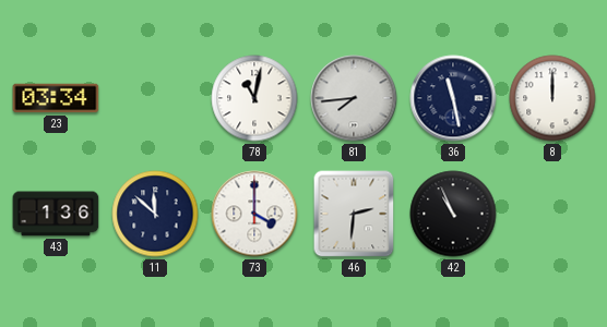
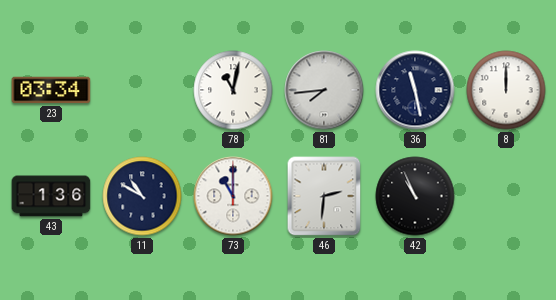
11: 11:52 -> 10:50
73: 4:00 -> 11:00
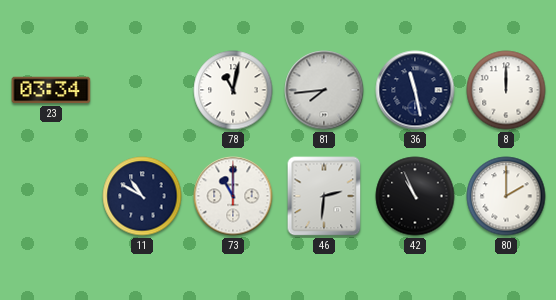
43: 1:36 -> none
80: none -> 2:00
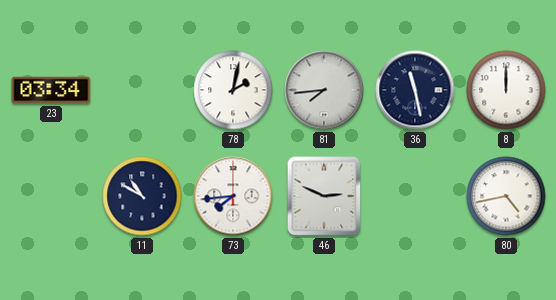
78: 11:02 -> 2:02
73: 11:00 -> 7:44
46: 2:31 -> 2:49
42: 10:56 -> none
80: 2:00 -> 4:43
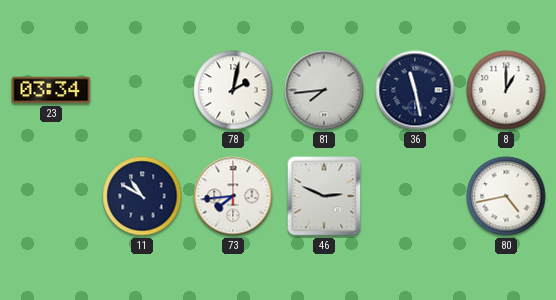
8: 12:00 -> 1:00
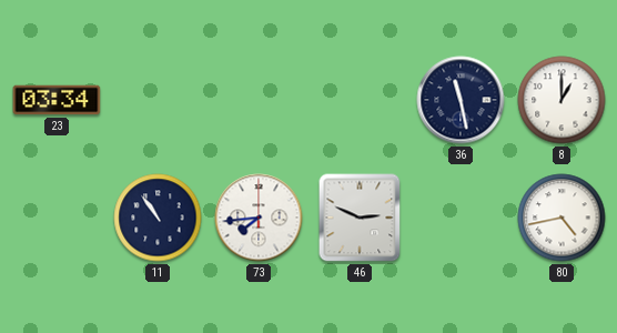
78: 2:02 -> none
81: 7:44 -> none
11: 10:50 -> 10:54
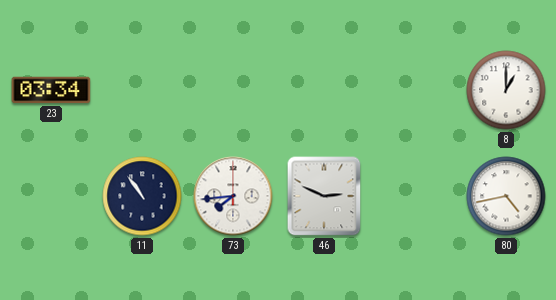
36: 11:28 -> none
